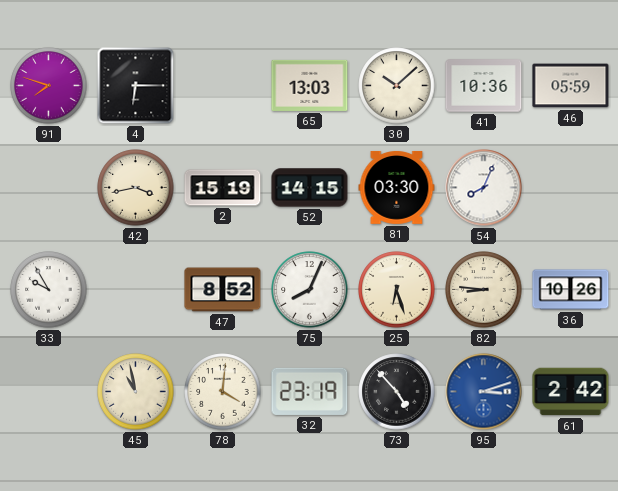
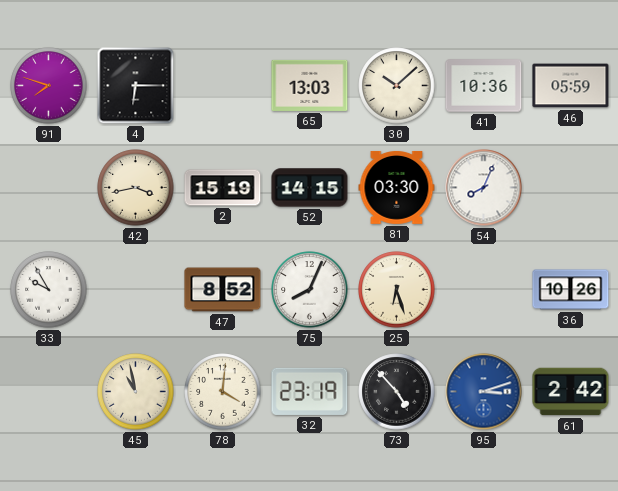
82: 8:46 -> none
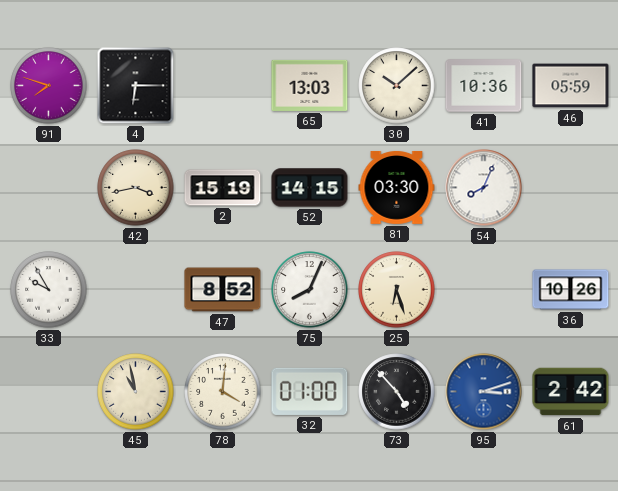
32: 23:19 -> 01:00
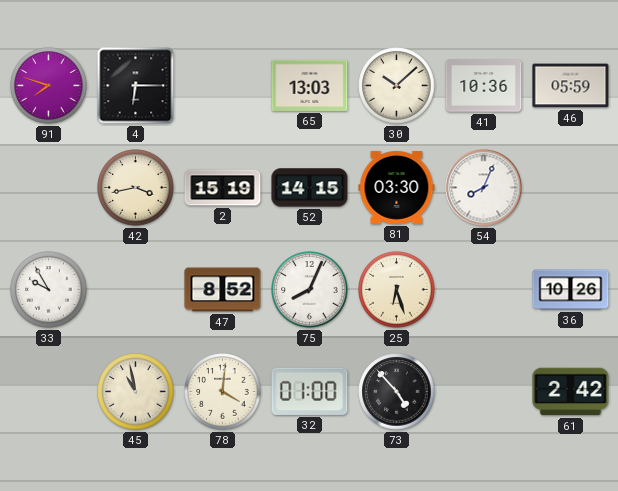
95: 3:12 -> none
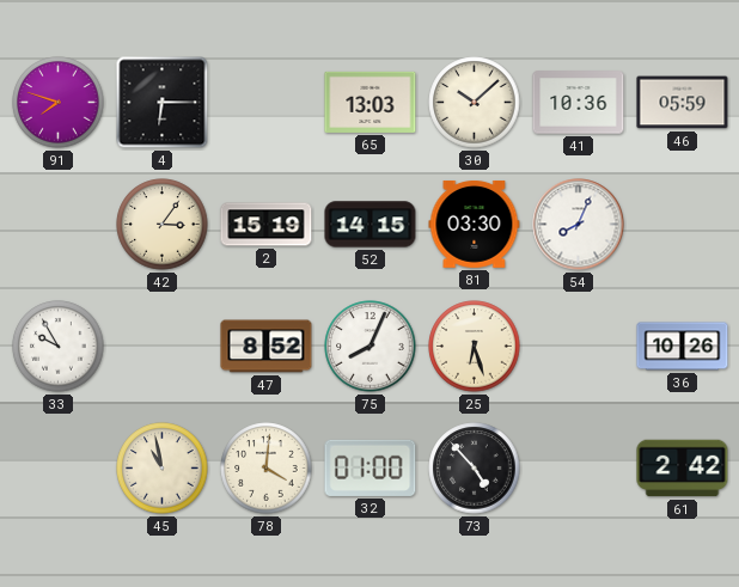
42: 3:43 -> 3:06
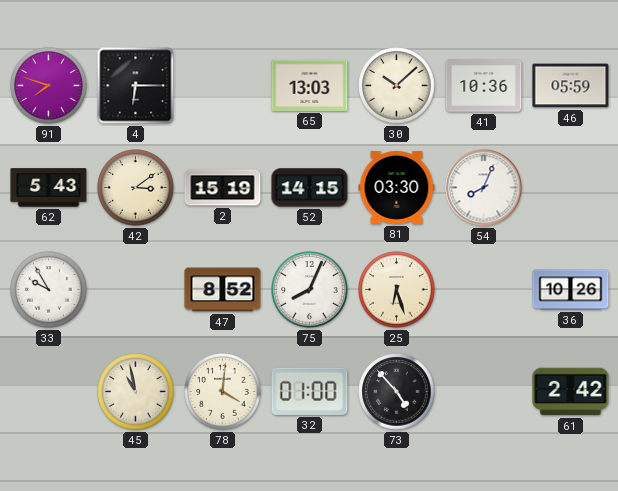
62: none -> 5:43
42: 3:06 -> 3:09
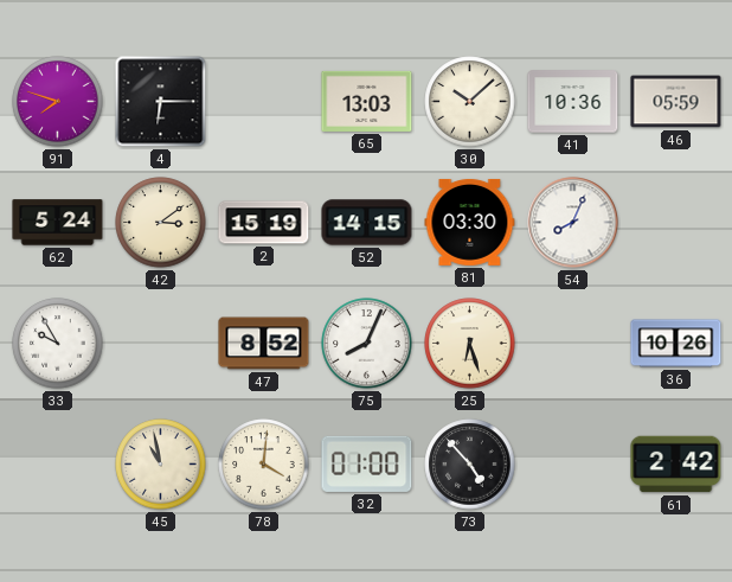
62: 5:43 -> 5:24
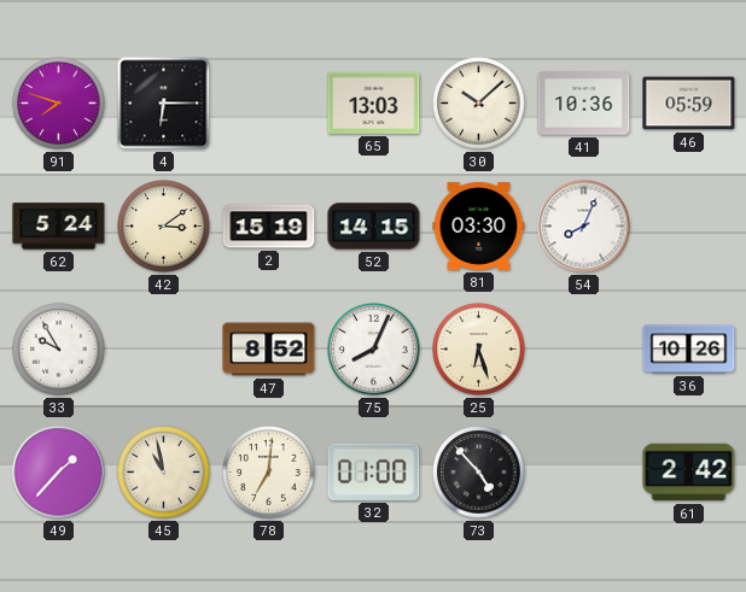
49: none -> 1:37
78: 4:01 -> 7:01
